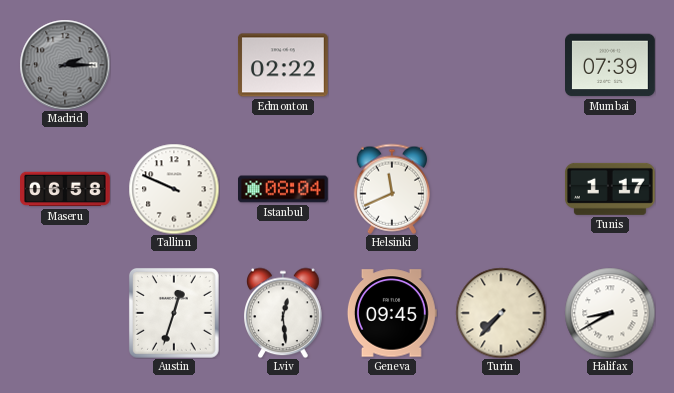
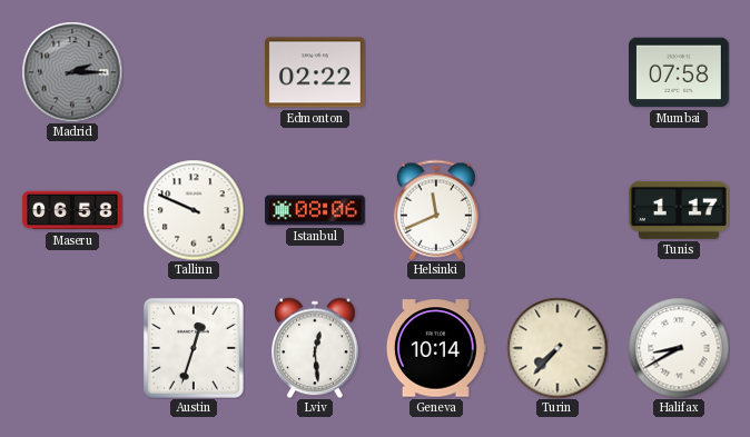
Mumbai: 07:39 -> 07:58
Istanbul: 08:04 -> 08:06
Geneva: 09:45 -> 10:14
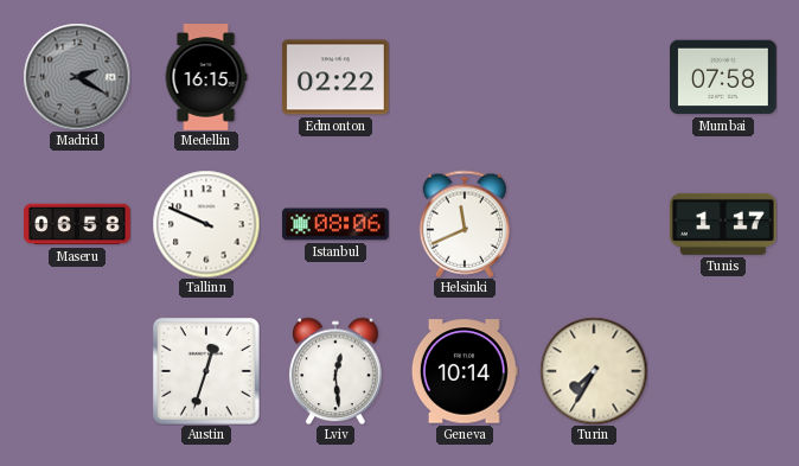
Madrid: 2:15 -> 2:20
Medellin: none -> 16:15
Turin: 7:37 -> 7:35
Halifax: 8:40 -> none
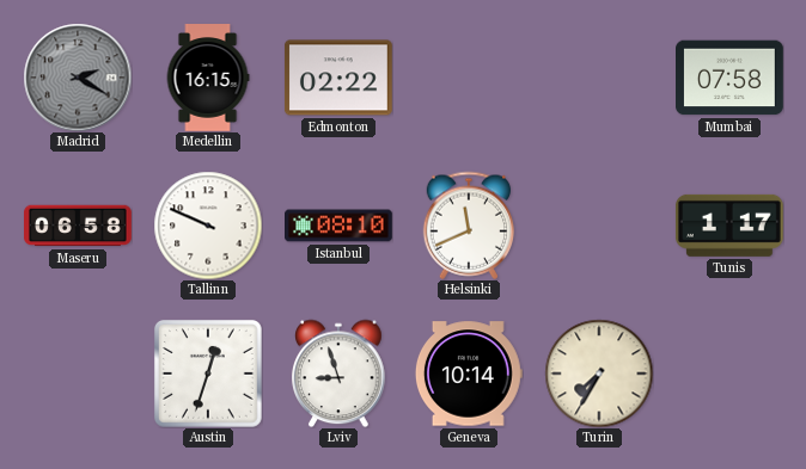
Istanbul: 08:06 -> 08:10
Lviv: 12:29 -> 8:57
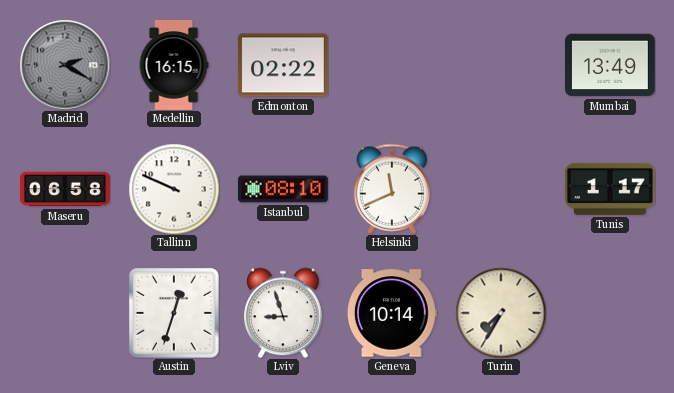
Mumbai: 07:58 -> 13:49
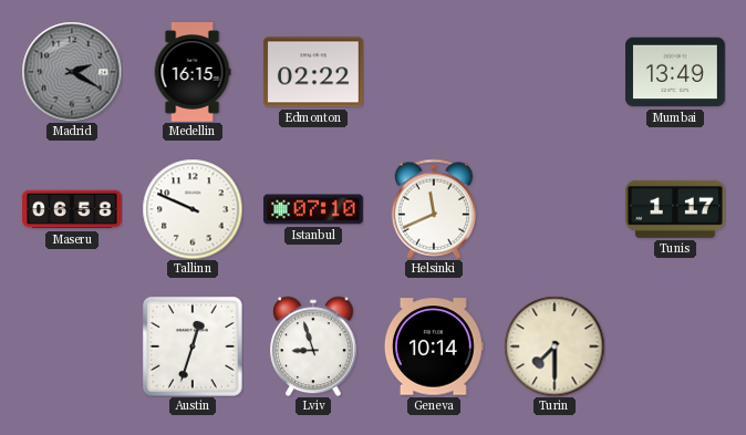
Istanbul: 08:10 -> 07:10
Turin: 7:35 -> 7:30
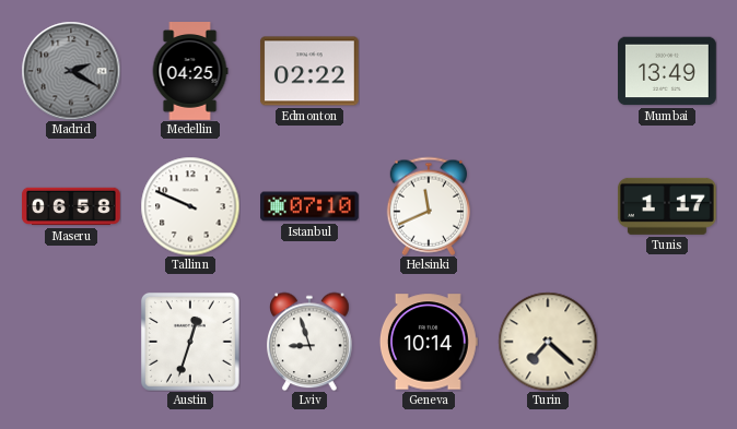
Medellin: 16:15 -> 04:25
Turin: 7:30 -> 7:22
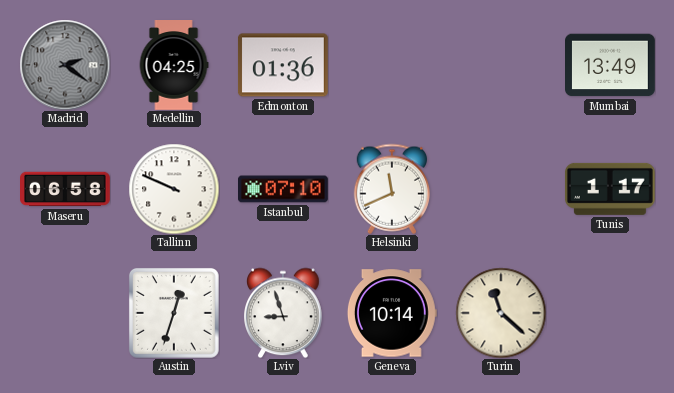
Madrid: 2:20 -> 2:21
Edmonton: 02:22 -> 01:36
Turin: 7:22 -> 11:22
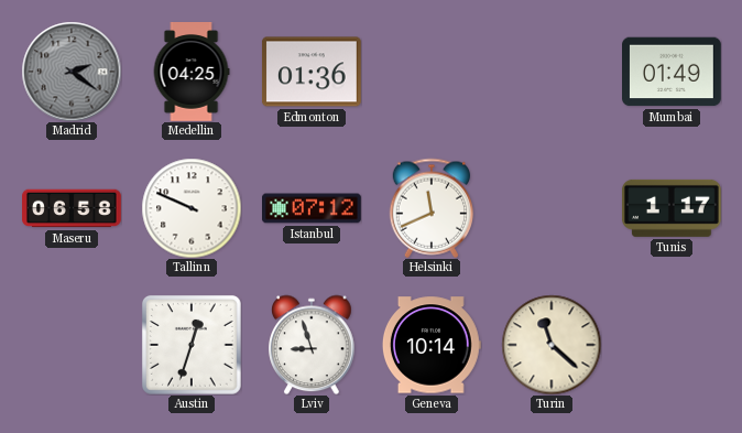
Mumbai: 13:49 -> 01:49
Istanbul: 07:10 -> 07:12
